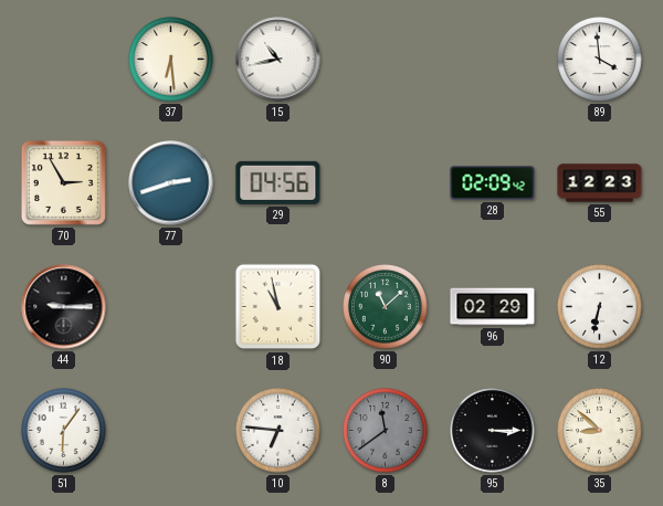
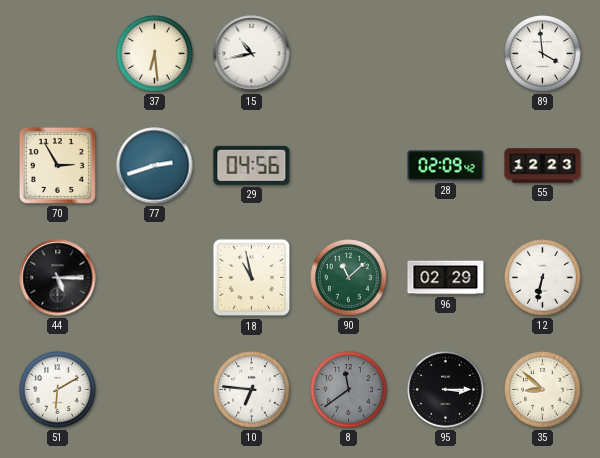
44: 9:15 -> 5:15
51: 6:06 -> 6:10
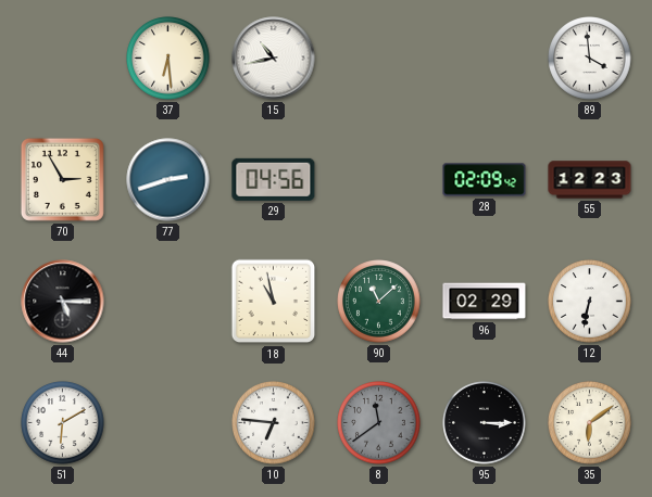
35: 8:52 -> 6:09
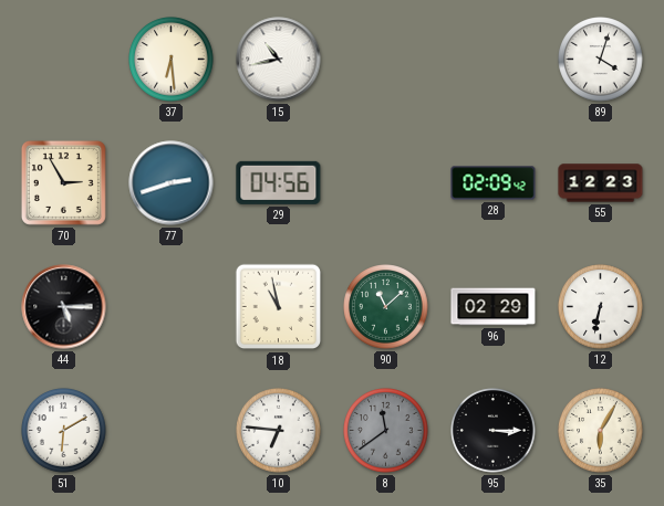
89: 3:59 -> 4:03
35: 6:09 -> 6:05
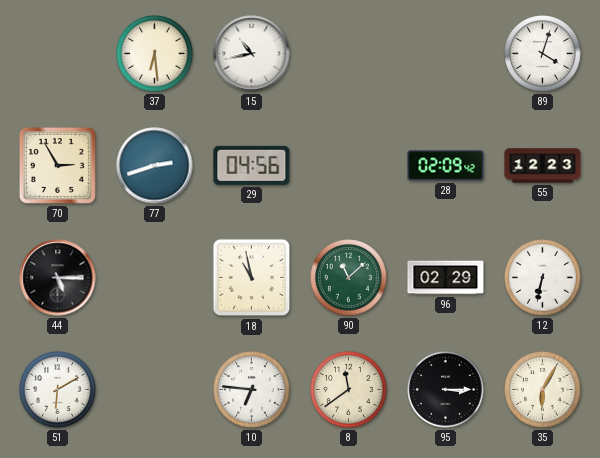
8 dial: grey -> cream
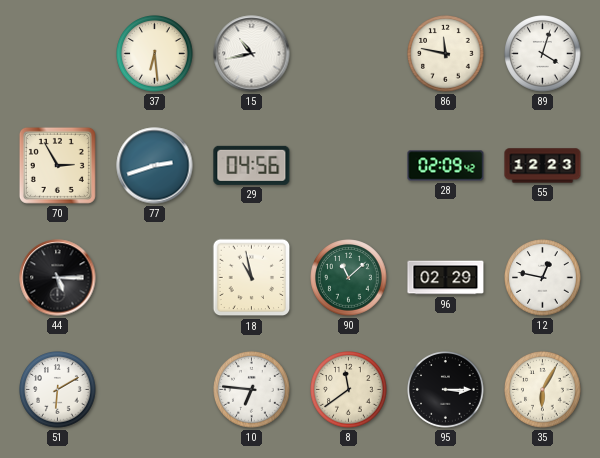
86: none -> 11:47
12: 6:32 -> 12:47
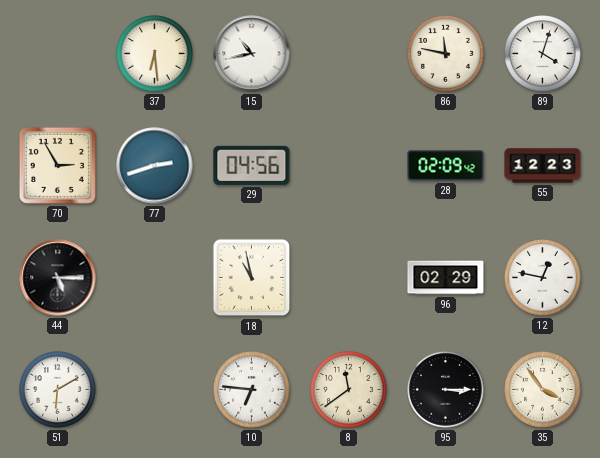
90: 11:08 -> none
35: 6:05 -> 3:54
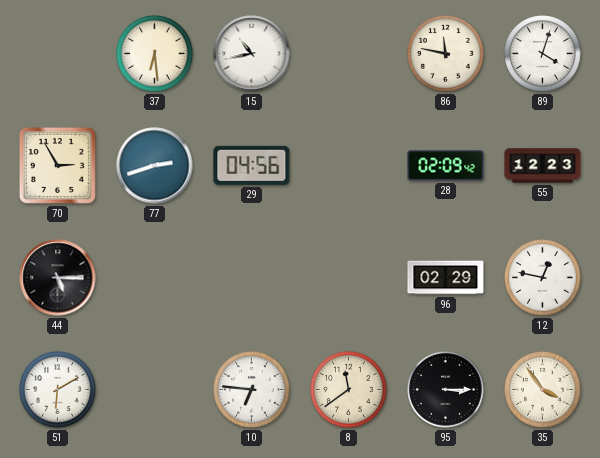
18: 10:58 -> none
